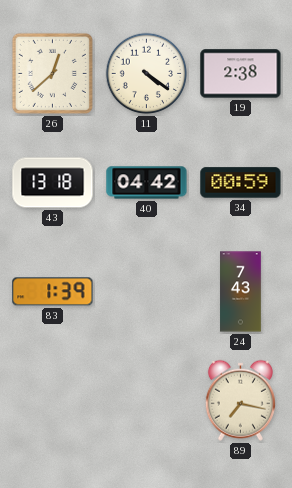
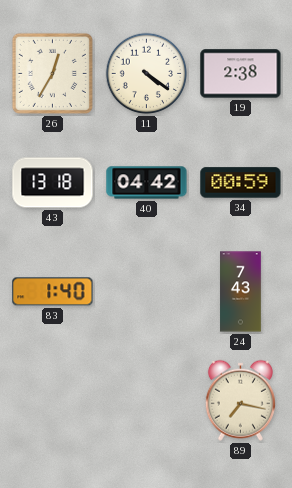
26: 12:38 -> 12:35
83: 1:39 -> 1:40
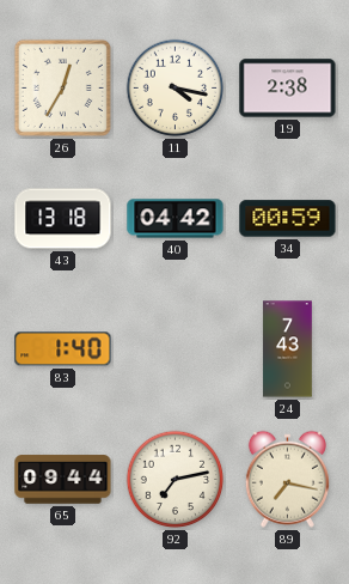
11: 4:21 -> 4:17
65: none -> 09:44
92: none -> 7:13
